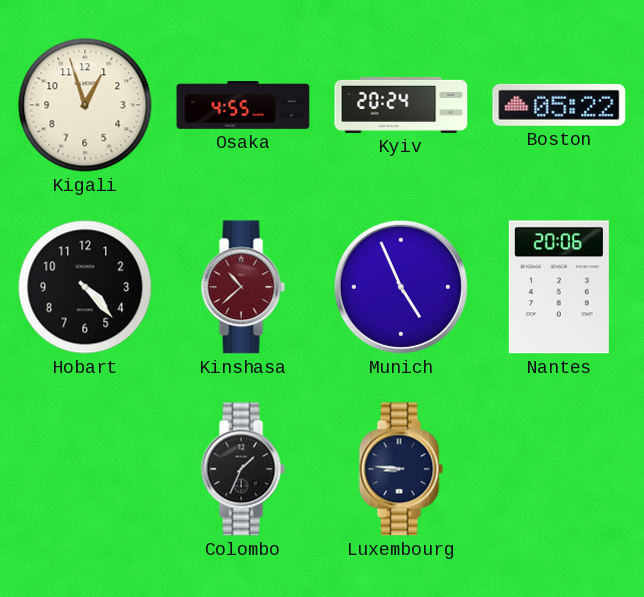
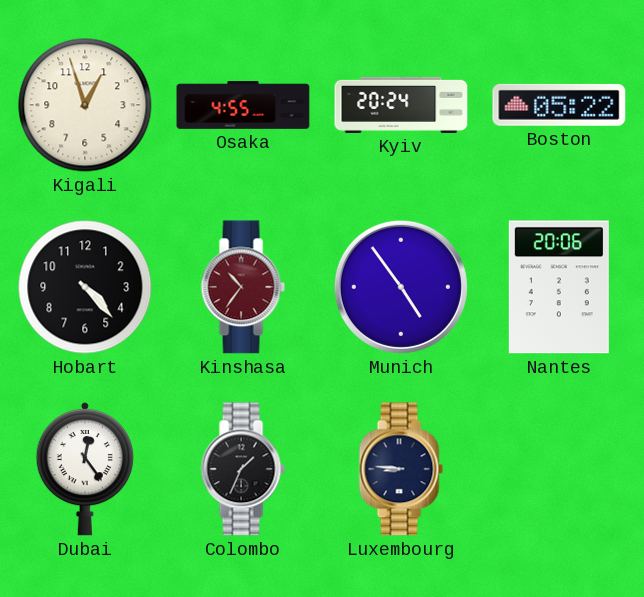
Kinshasa: 10:38 -> 10:36
Munich: 4:56 -> 4:54
Dubai: none -> 12:24
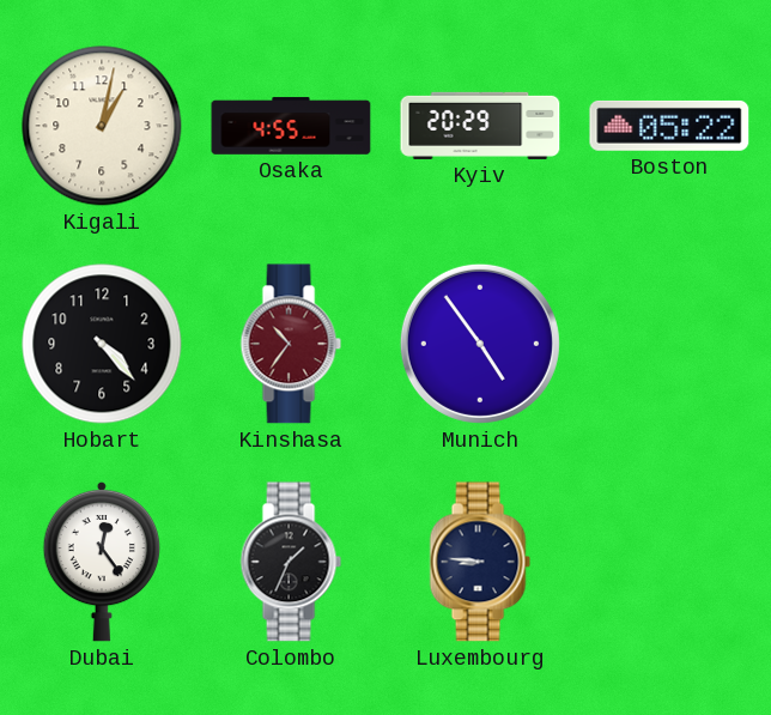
Kigali: 12:57 -> 1:02
Kyiv: 20:24 -> 20:29
Nantes: 20:06 -> none
